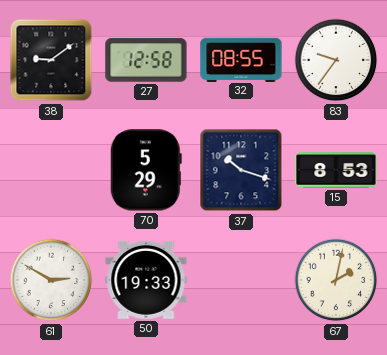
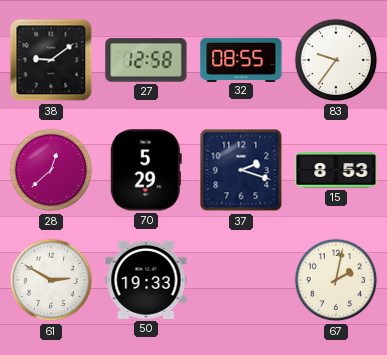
28: none -> 12:38
37: 10:18 -> 2:18
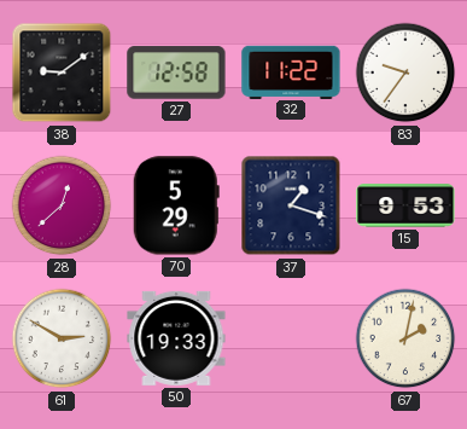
32: 08:55 -> 11:22
37: 2:18 -> 1:18
15: 8:53 -> 9:53
